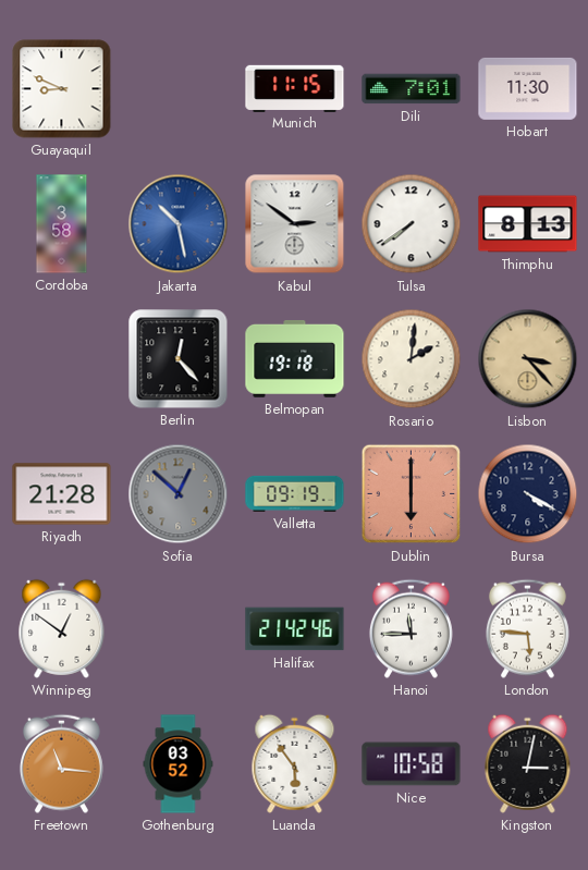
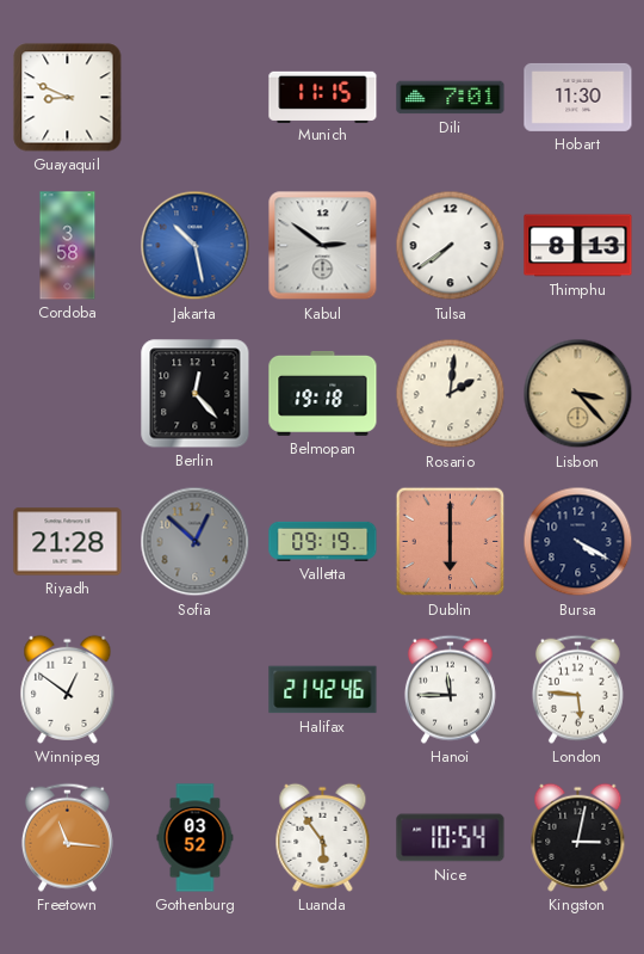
Nice: 10:58 -> 10:54
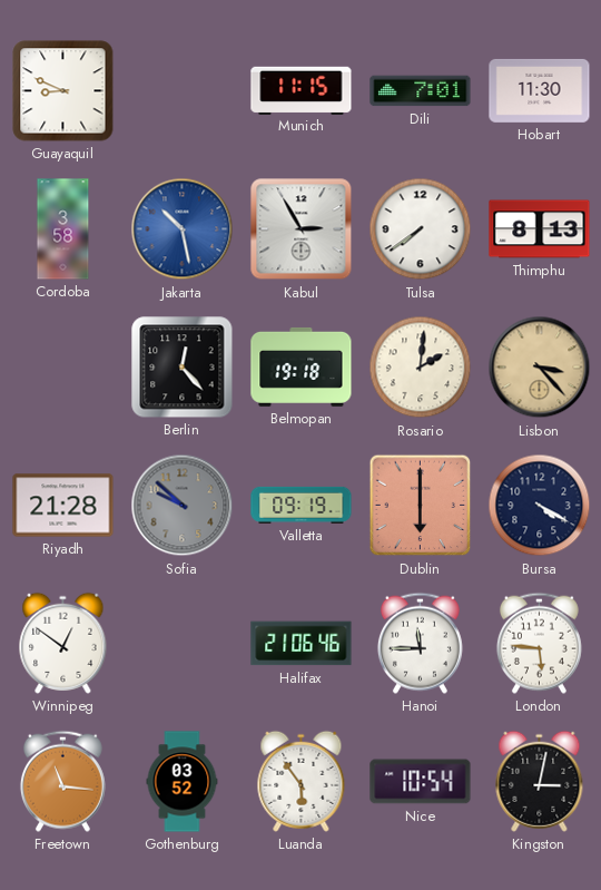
Kabul: 2:51 -> 2:55
Sofia: 12:52 -> 9:52
Halifax: 21:42 -> 21:06
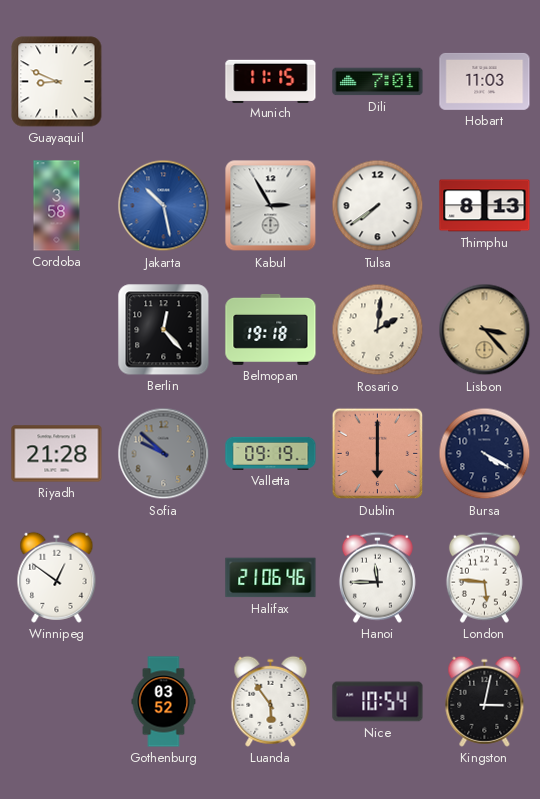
Hobart: 11:30 -> 11:03
Freetown: 11:16 -> none
